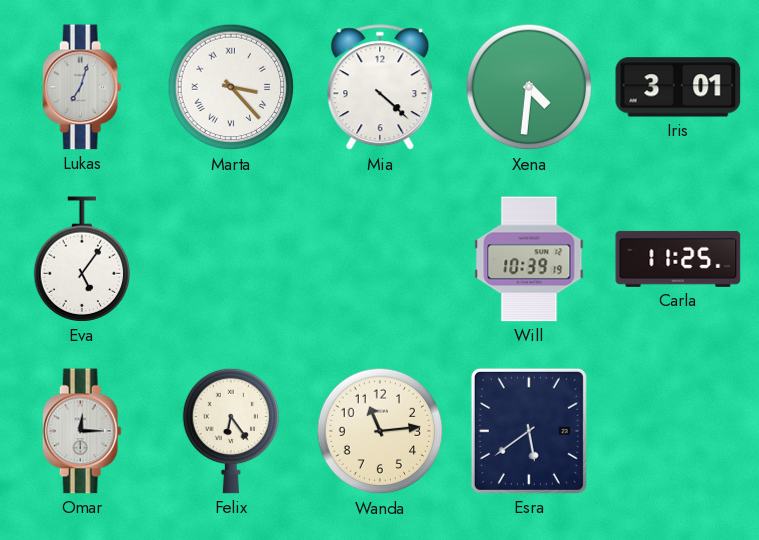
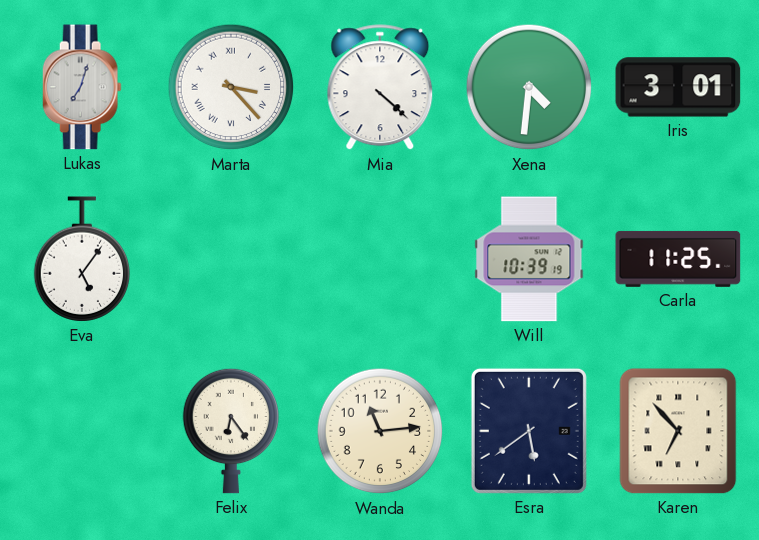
Omar: 12:15 -> none
Karen: none -> 6:53
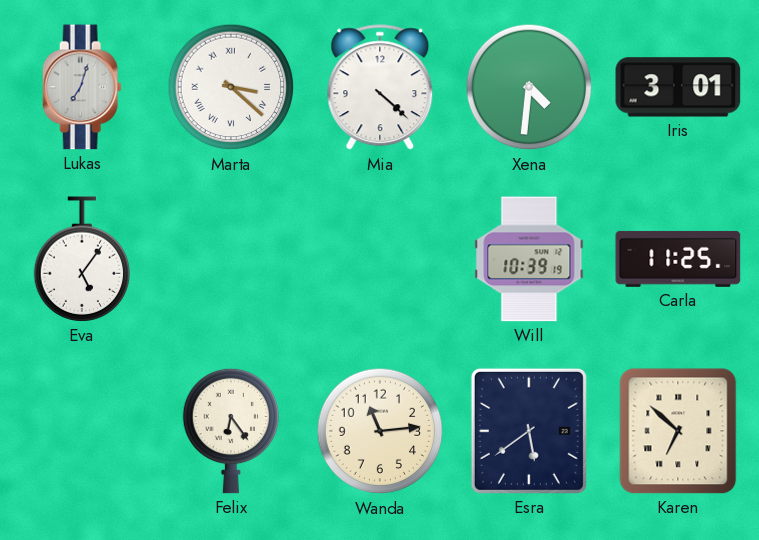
Marta: 3:23 -> 3:22
Karen: 6:53 -> 6:52
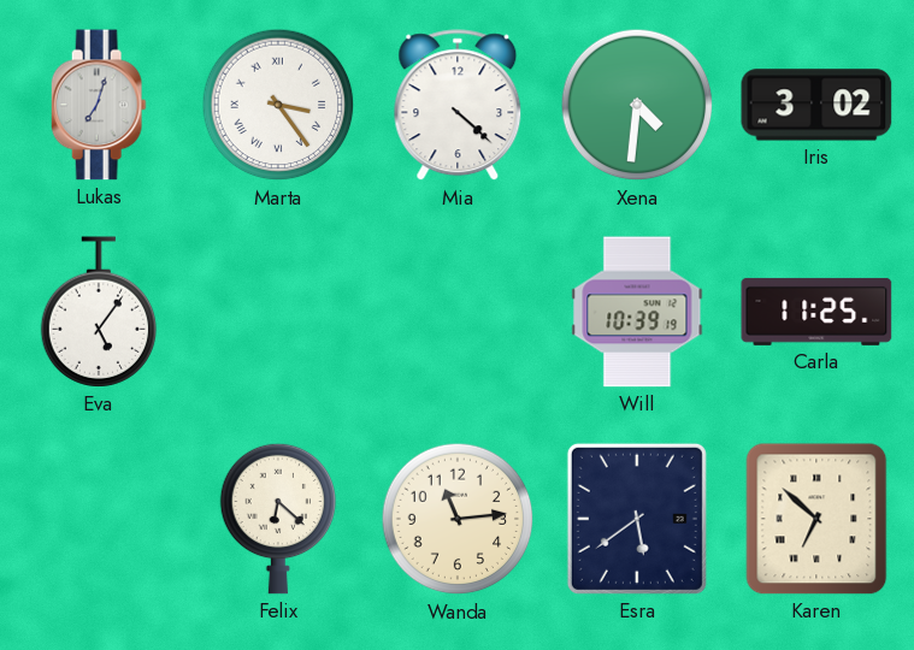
Marta: 3:22 -> 3:24
Iris: 3:01 -> 3:02
Felix: 6:24 -> 6:22
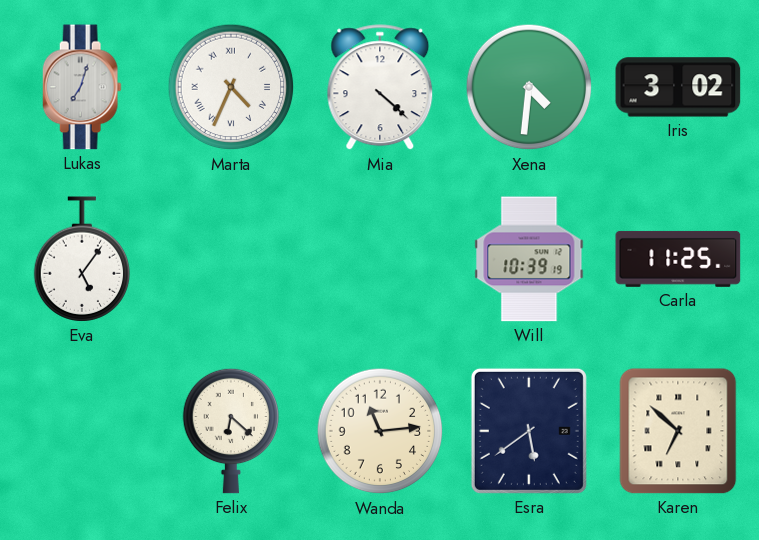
Marta: 3:24 -> 4:34
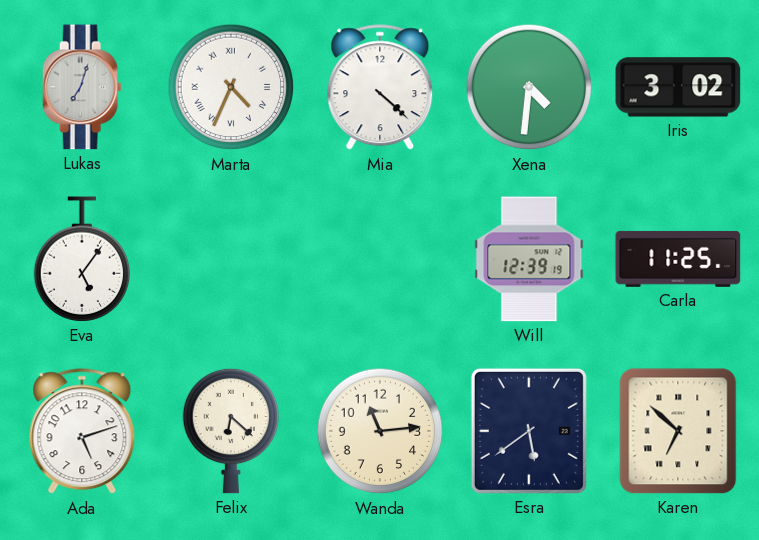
Will: 10:39 -> 12:39
Ada: none -> 5:12
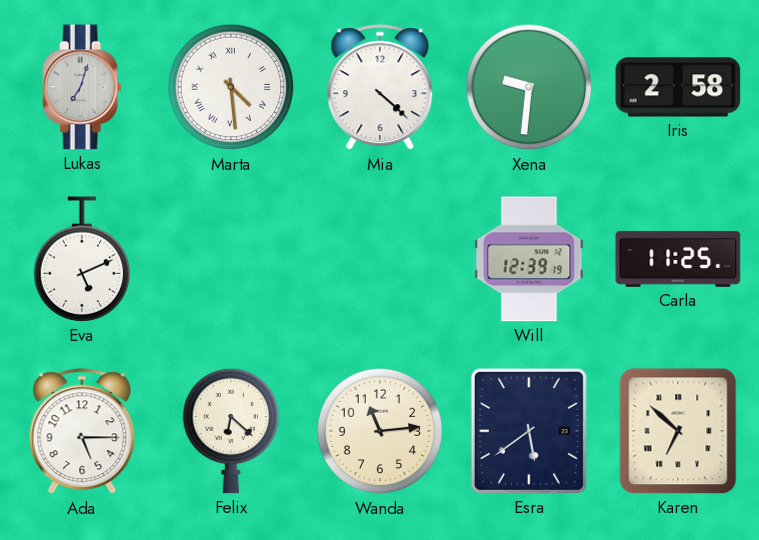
Marta: 4:34 -> 4:29
Xena: 4:31 -> 9:31
Iris: 3:02 -> 2:58
Eva: 5:06 -> 5:11
Ada: 5:12 -> 5:15
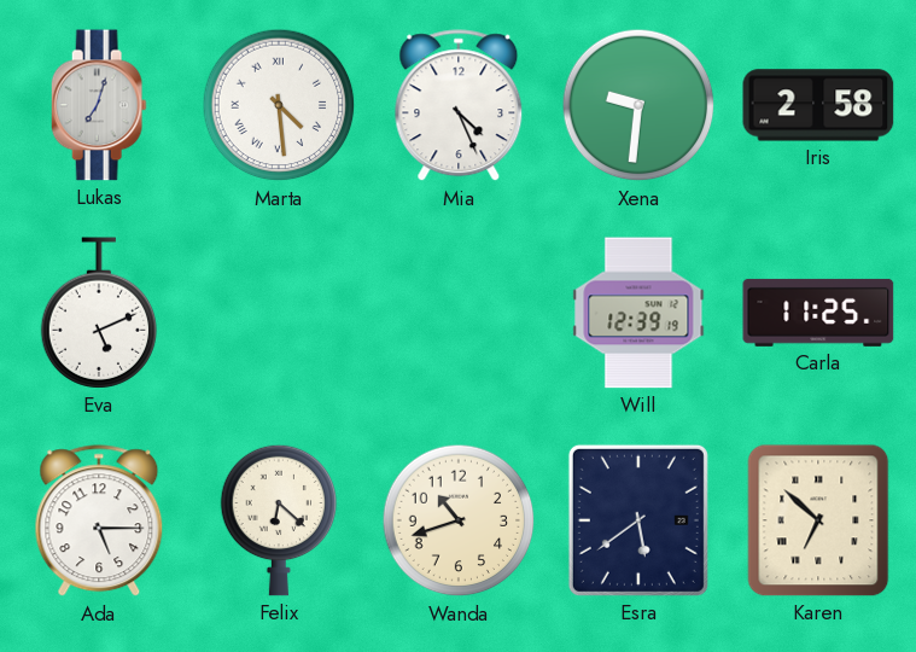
Mia: 4:22 -> 4:26
Wanda: 11:14 -> 10:42
